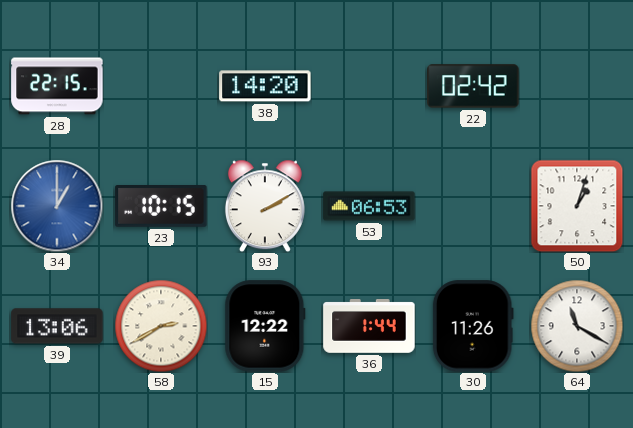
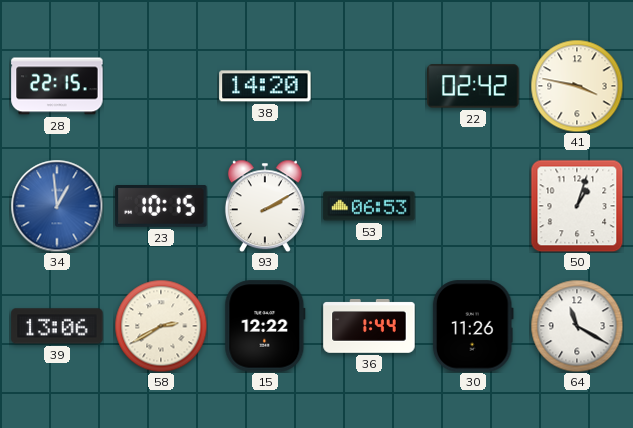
41: none -> 3:47
34: 1:00 -> 12:59
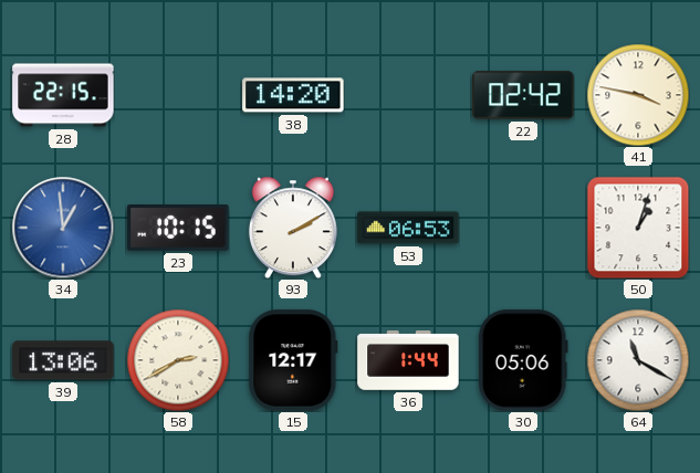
15: 12:22 -> 12:17
30: 11:26 -> 05:06
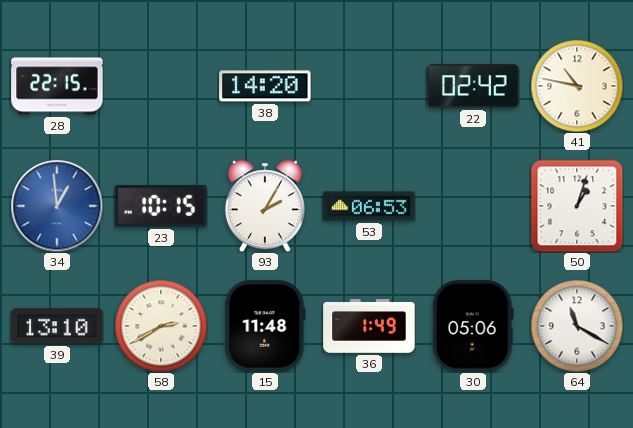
41: 3:47 -> 10:47
93: 2:10 -> 2:05
39: 13:06 -> 13:10
15: 12:17 -> 11:48
36: 1:44 -> 1:49
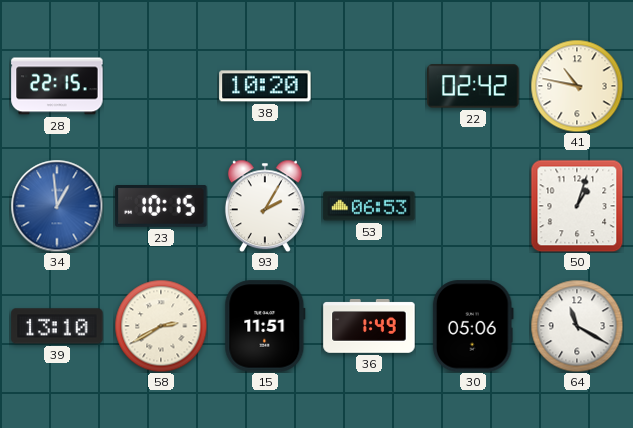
38: 14:20 -> 10:20
15: 11:48 -> 11:51
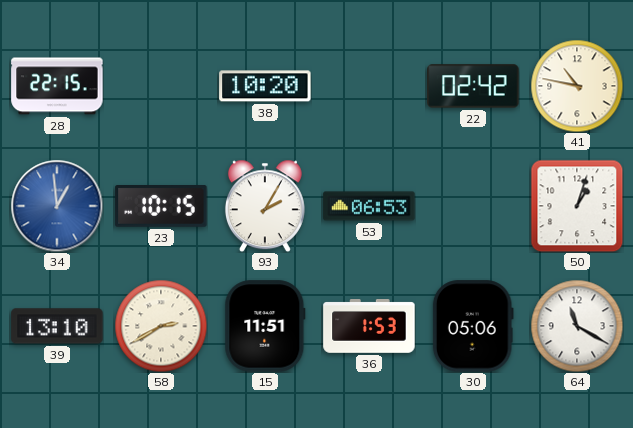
36: 1:49 -> 1:53
